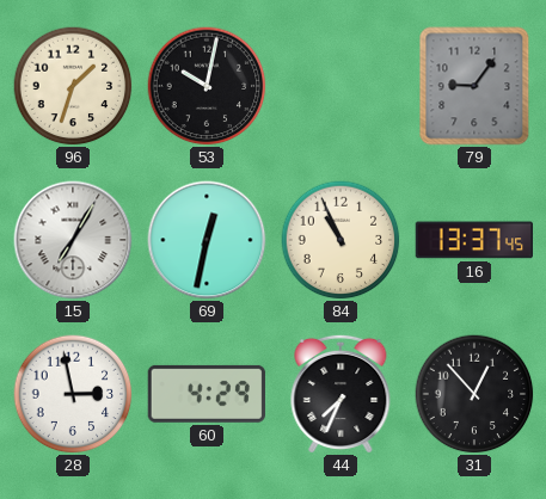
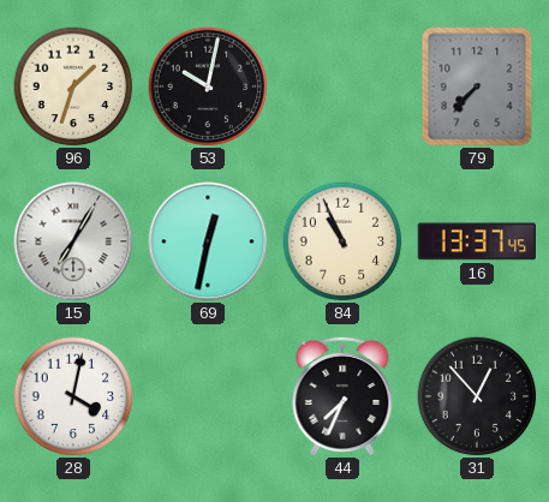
79: 9:06 -> 7:37
28: 2:58 -> 4:02
60: 4:29 -> none
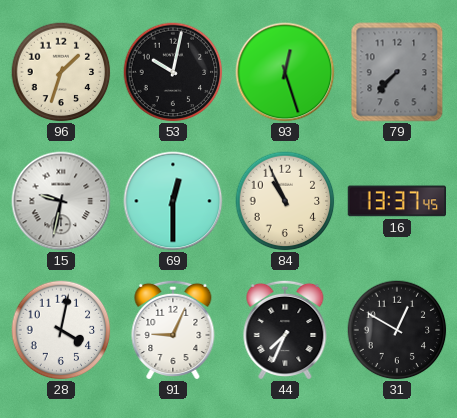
93: none -> 12:27
15: 7:05 -> 9:32
69: 12:32 -> 12:30
91: none -> 9:04
31: 12:53 -> 12:50
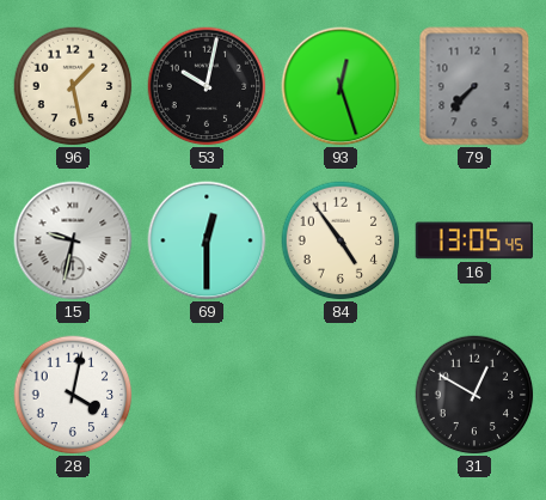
96: 1:33 -> 1:28
84: 10:56 -> 4:54
16: 13:37 -> 13:05
91: 9:04 -> none
44: 7:34 -> none
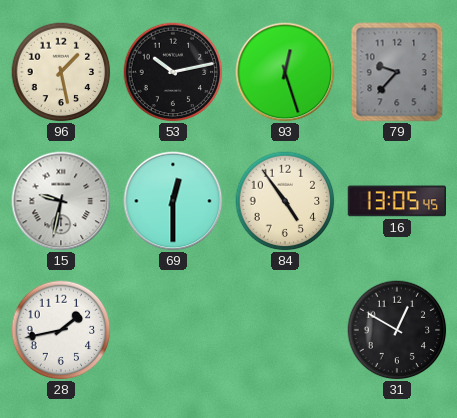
53: 10:02 -> 10:13
79: 7:37 -> 9:37
28: 4:02 -> 1:43
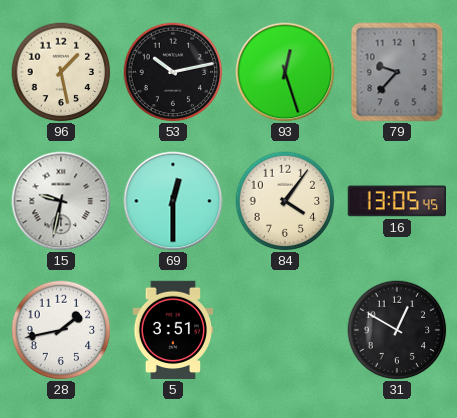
84: 4:54 -> 4:06
5: none -> 3:51
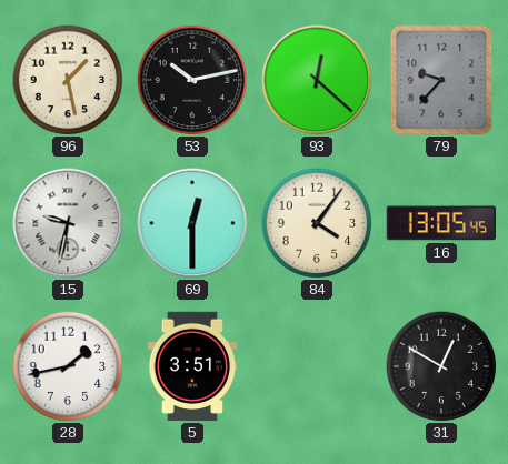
93: 12:27 -> 12:22
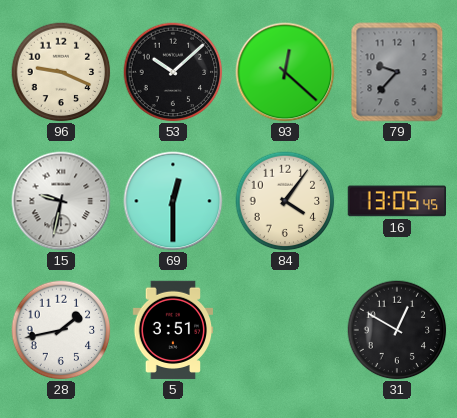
96: 1:28 -> 9:19
53: 10:13 -> 10:08
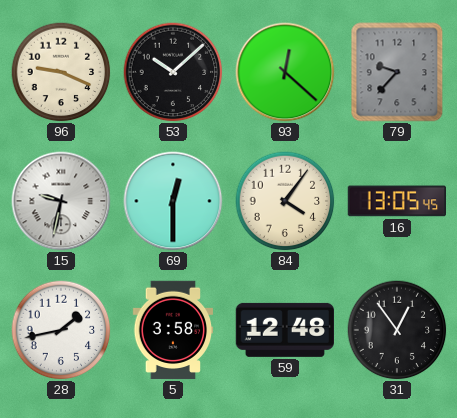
5: 3:51 -> 3:58
59: none -> 12:48
31: 12:50 -> 12:54
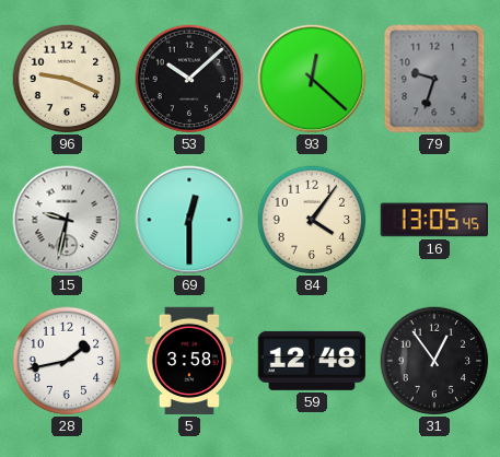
79: 9:37 -> 9:33
